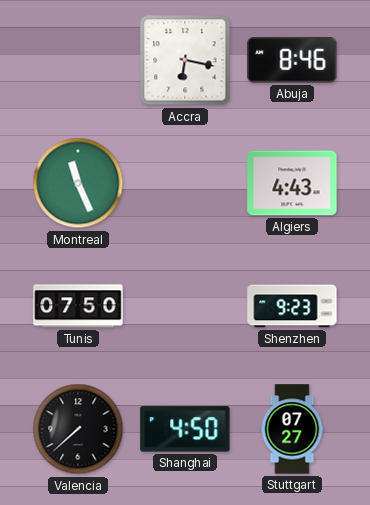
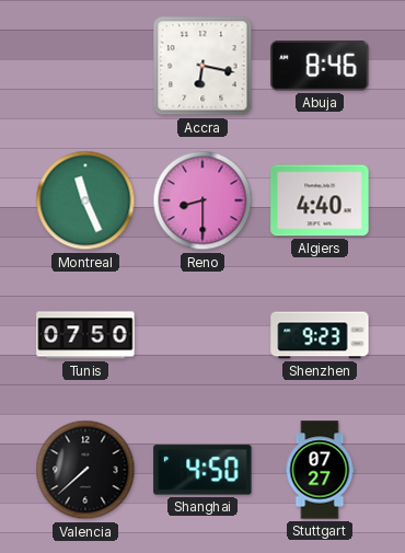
Reno: none -> 8:30
Algiers: 4:43 -> 4:40
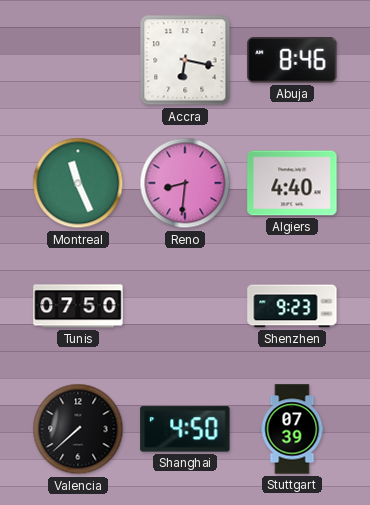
Reno: 8:30 -> 8:31
Stuttgart: 07:27 -> 07:39
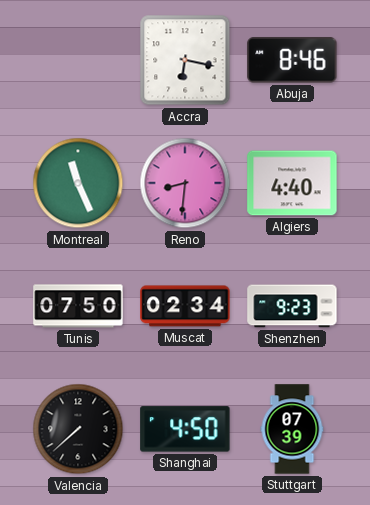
Muscat: none -> 02:34
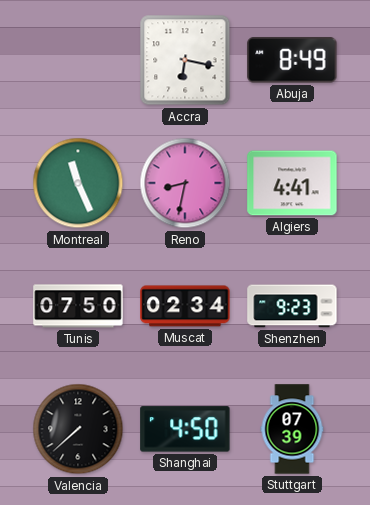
Abuja: 8:46 -> 8:49
Reno: 8:31 -> 8:32
Algiers: 4:40 -> 4:41
